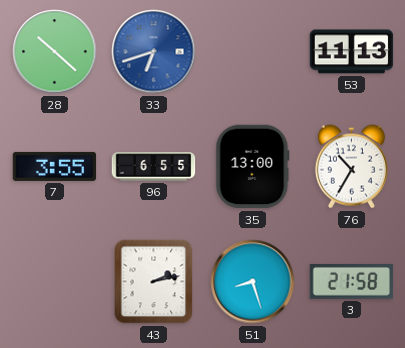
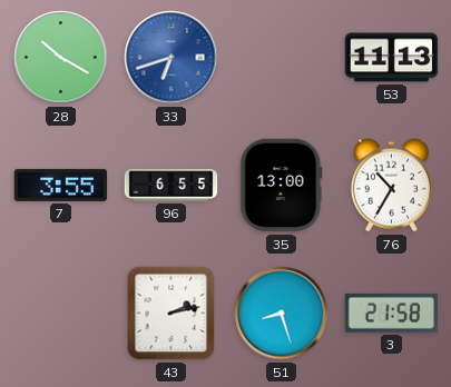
28: 10:22 -> 10:20
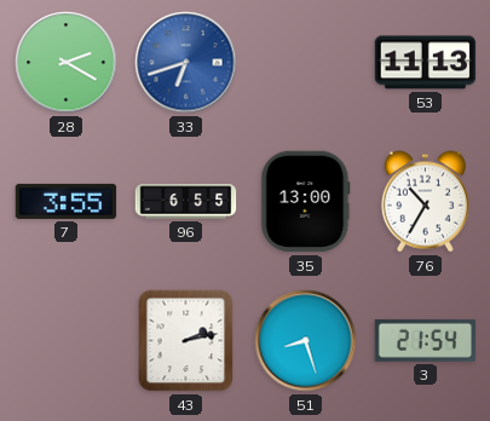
28: 10:20 -> 2:20
3: 21:58 -> 21:54
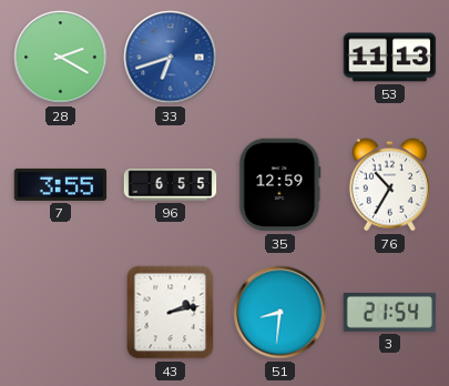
35: 13:00 -> 12:59
51: 8:27 -> 8:31
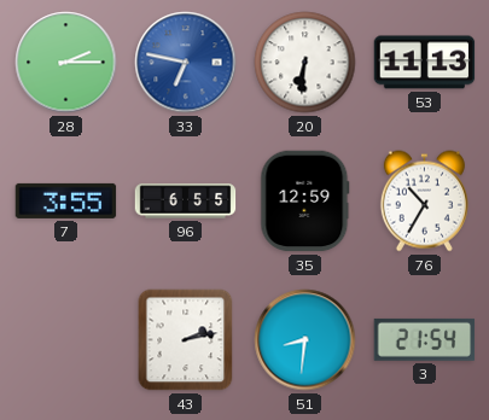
28: 2:20 -> 2:15
33: 6:42 -> 6:47
20: none -> 6:31
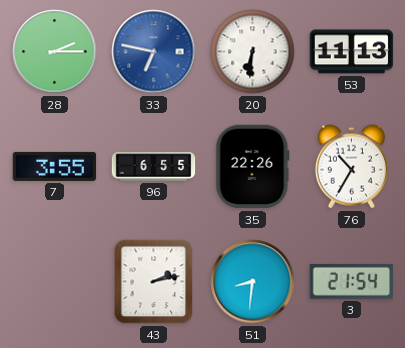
35: 12:59 -> 22:26
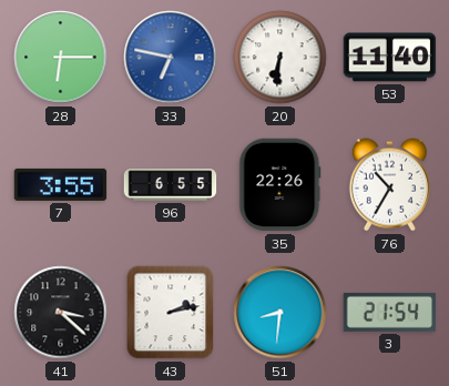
28: 2:15 -> 6:15
53: 11:13 -> 11:40
41: none -> 3:22
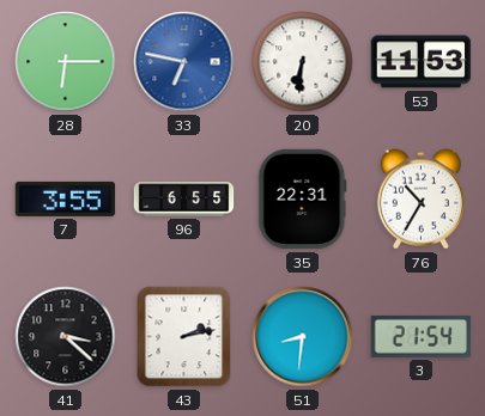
53: 11:40 -> 11:53
35: 22:26 -> 22:31
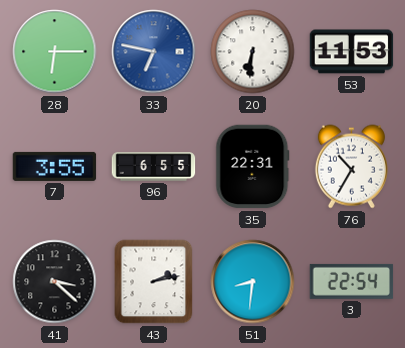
3: 21:54 -> 22:54
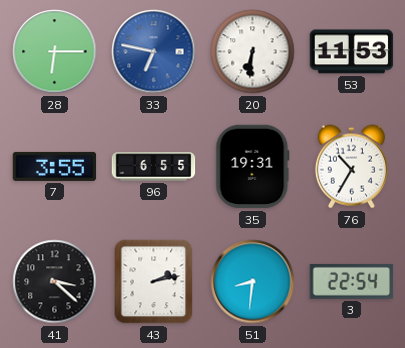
35: 22:31 -> 19:31
